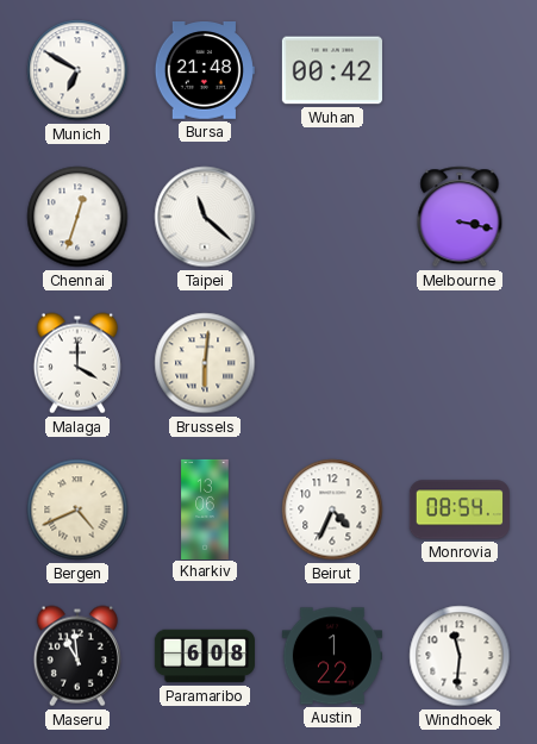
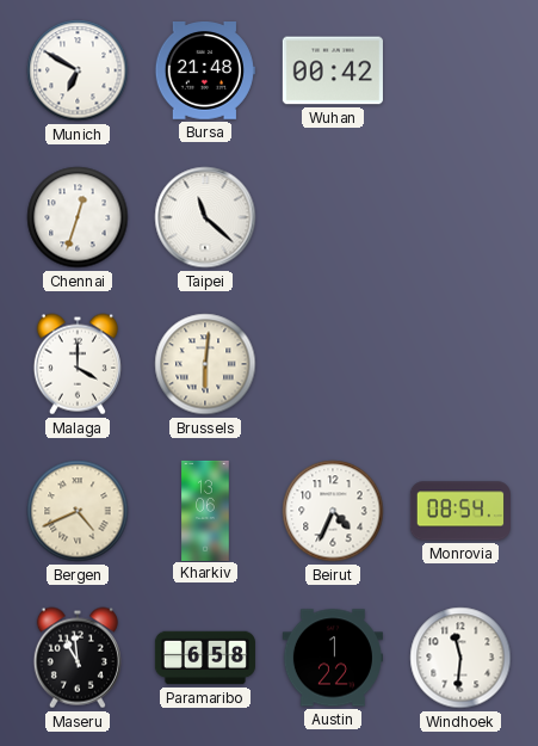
Melbourne: 3:17 -> none
Paramaribo: 6:08 -> 6:58
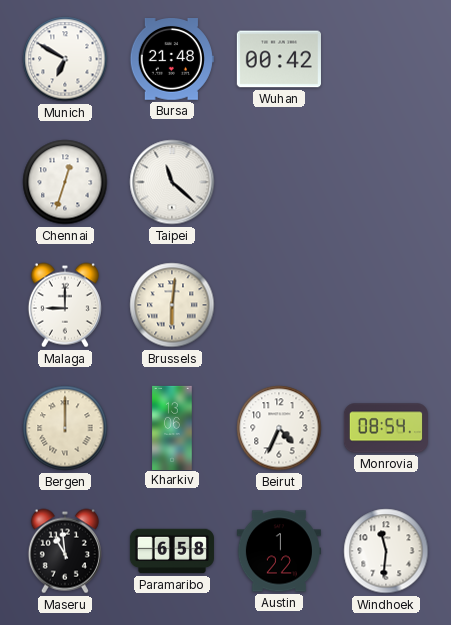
Malaga: 4:00 -> 9:00
Bergen: 4:41 -> 12:00
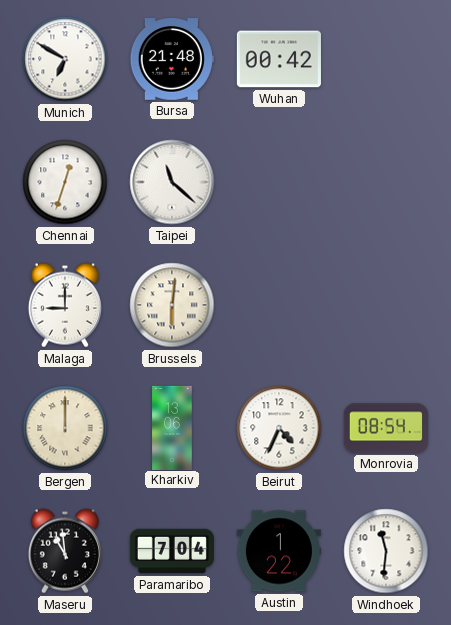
Paramaribo: 6:58 -> 7:04
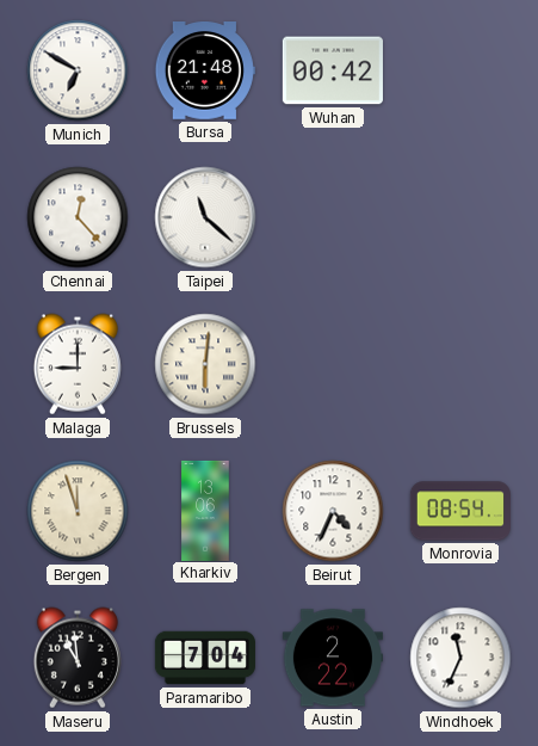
Chennai: 12:33 -> 12:23
Bergen: 12:00 -> 11:57
Austin: 1:22 -> 2:22
Windhoek: 11:31 -> 11:34
